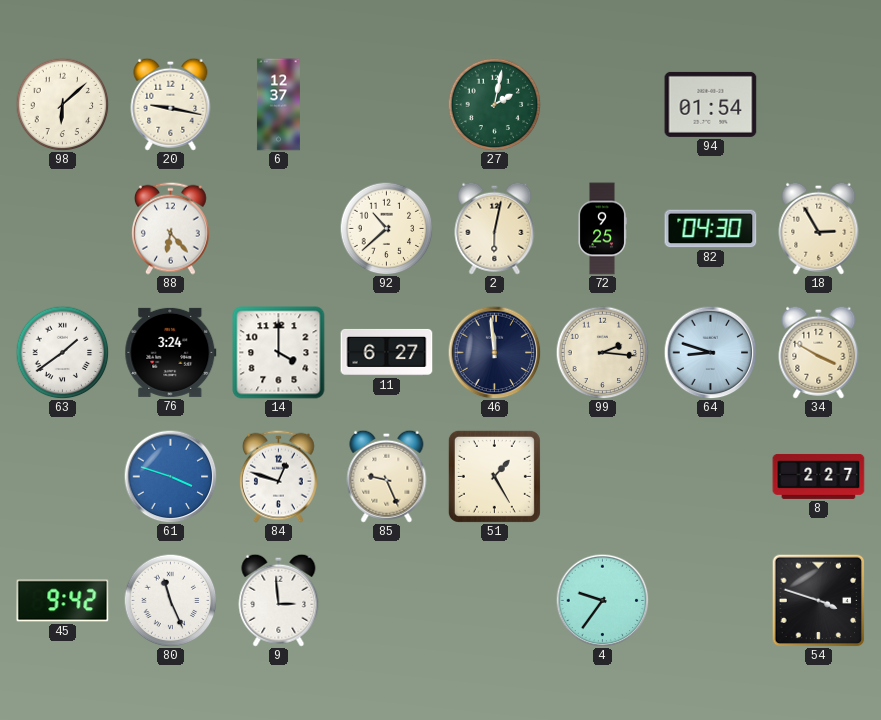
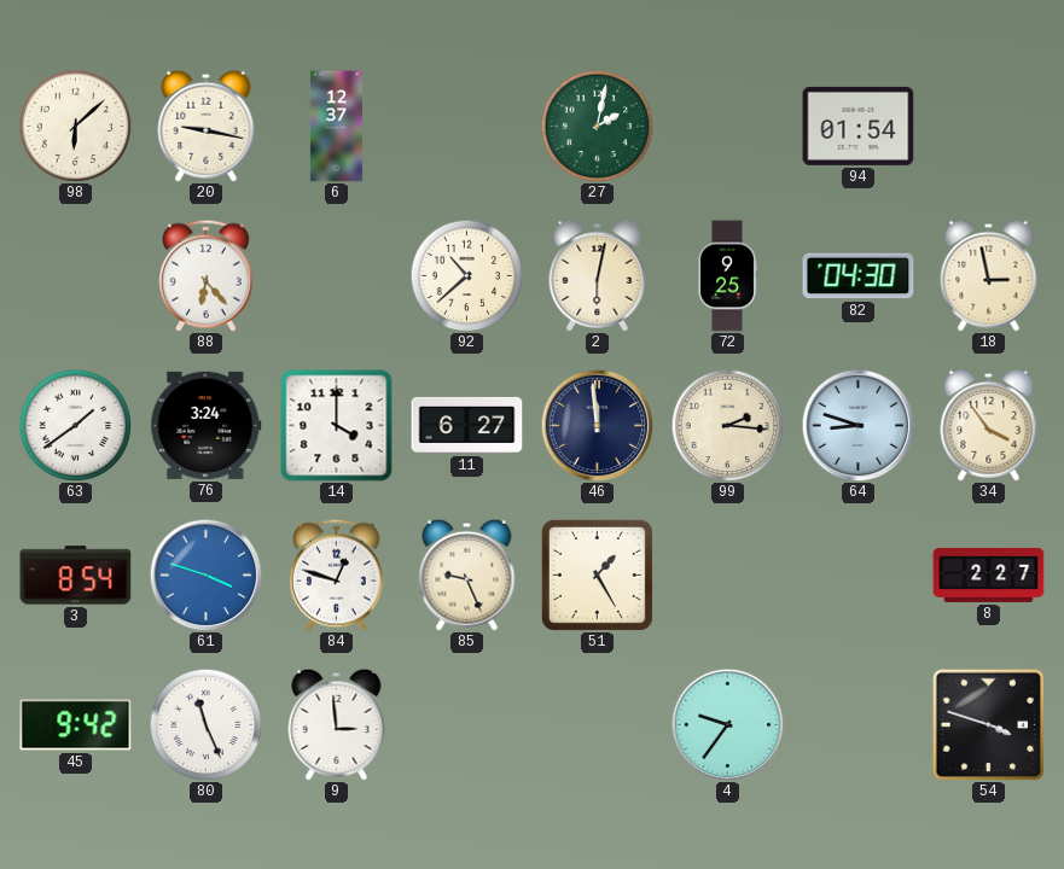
18: 2:55 -> 2:58
34: 3:50 -> 3:54
3: none -> 8:54
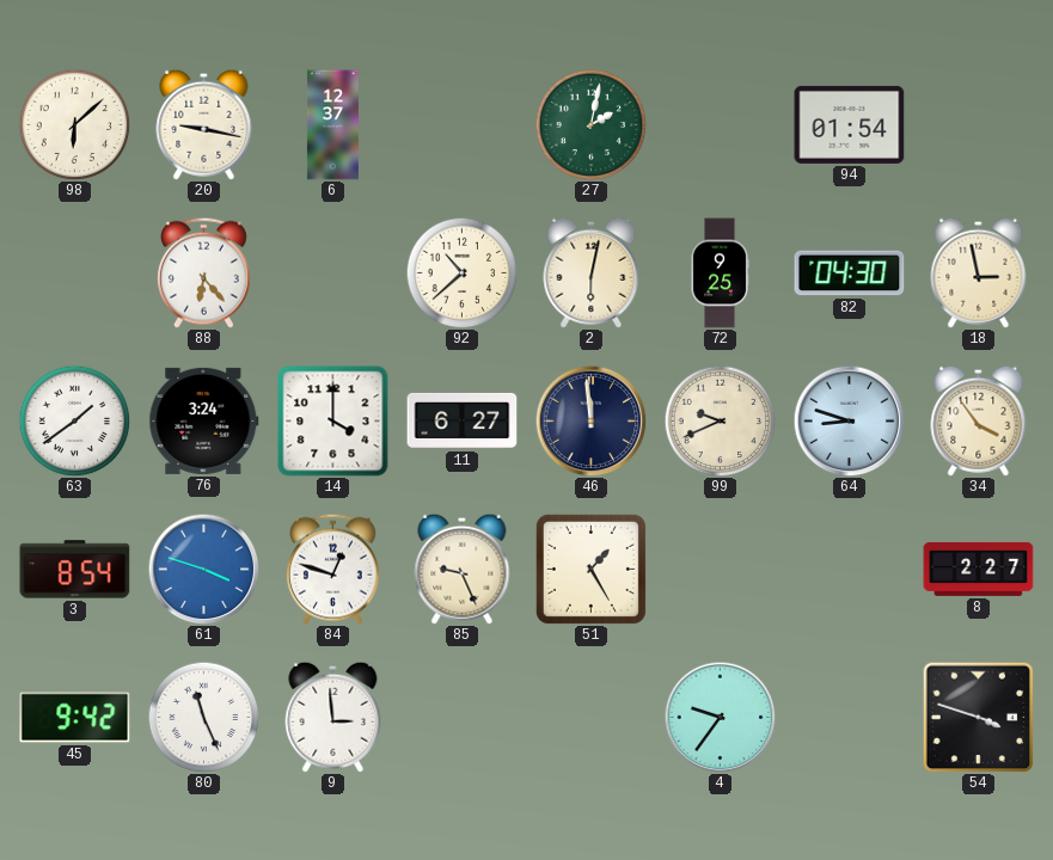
99: 2:16 -> 9:41
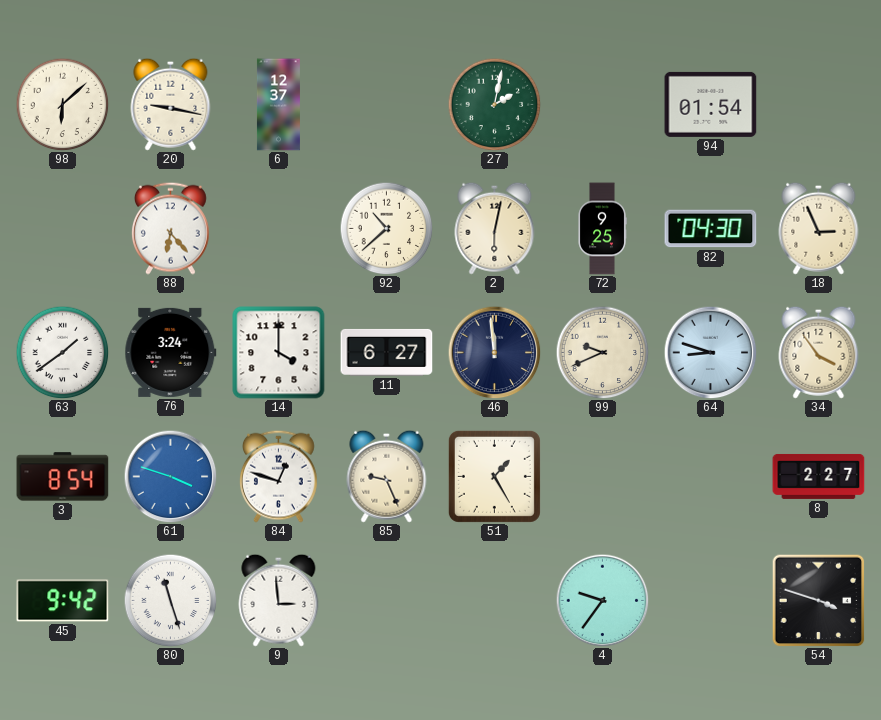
18: 2:58 -> 2:56
80: 11:26 -> 11:27
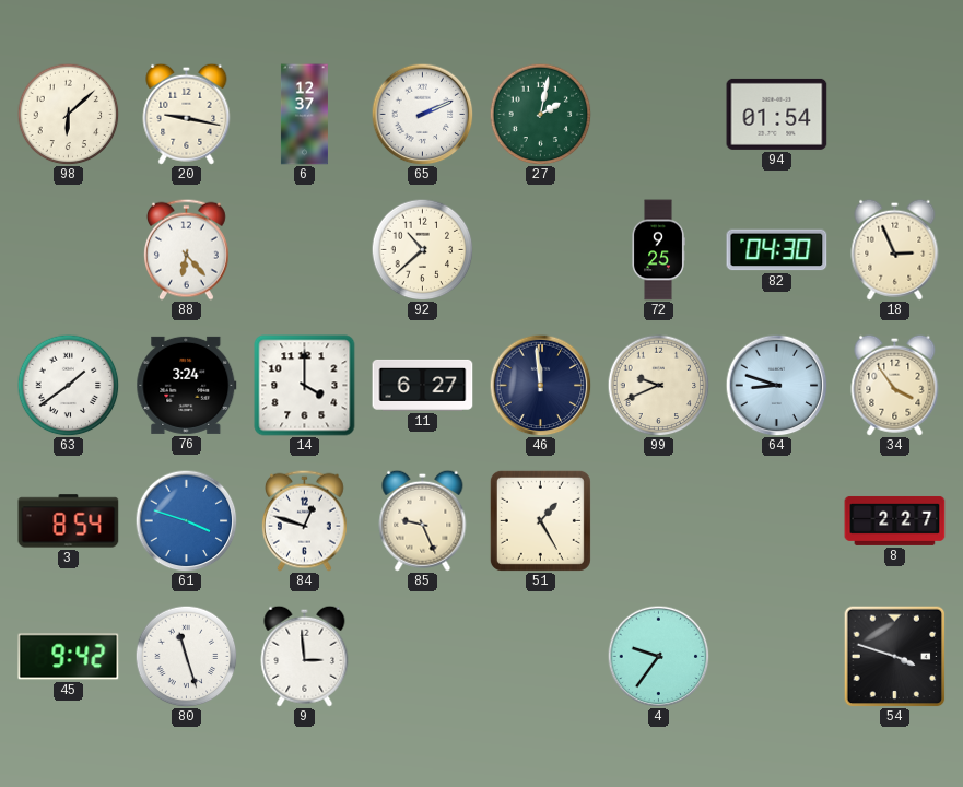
65: none -> 2:11
2: 6:02 -> none
